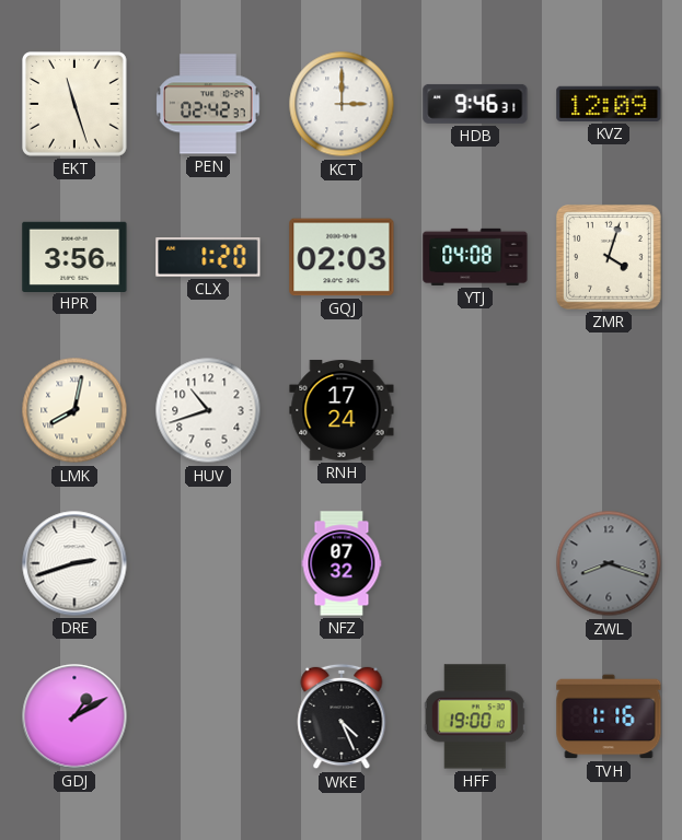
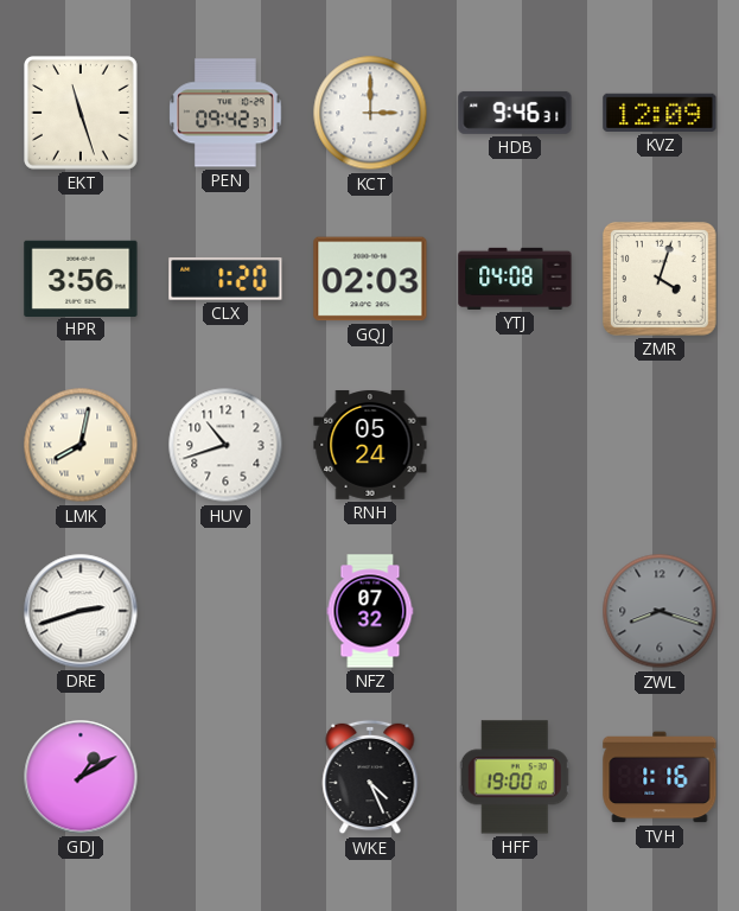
PEN: 02:42 -> 09:42
RNH: 17:24 -> 05:24
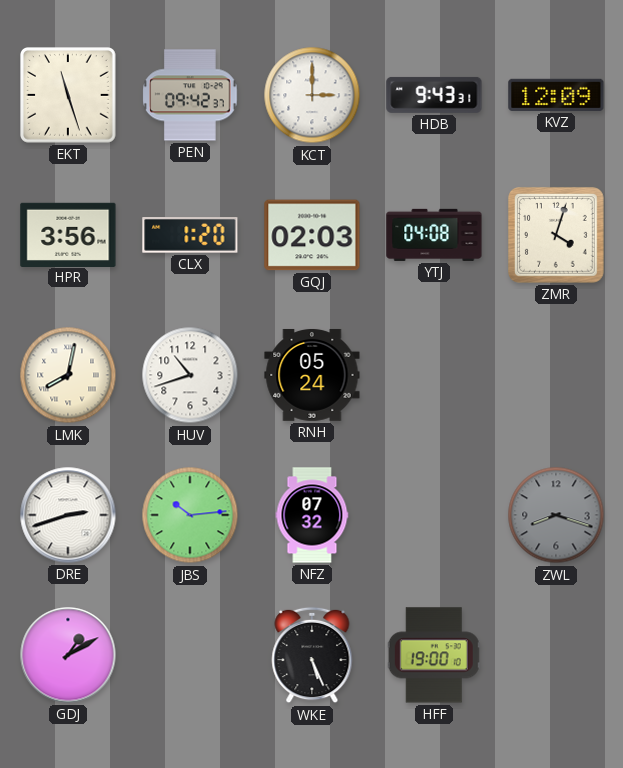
HDB: 9:46 -> 9:43
JBS: none -> 10:14
WKE: 4:26 -> 5:26
TVH: 1:16 -> none
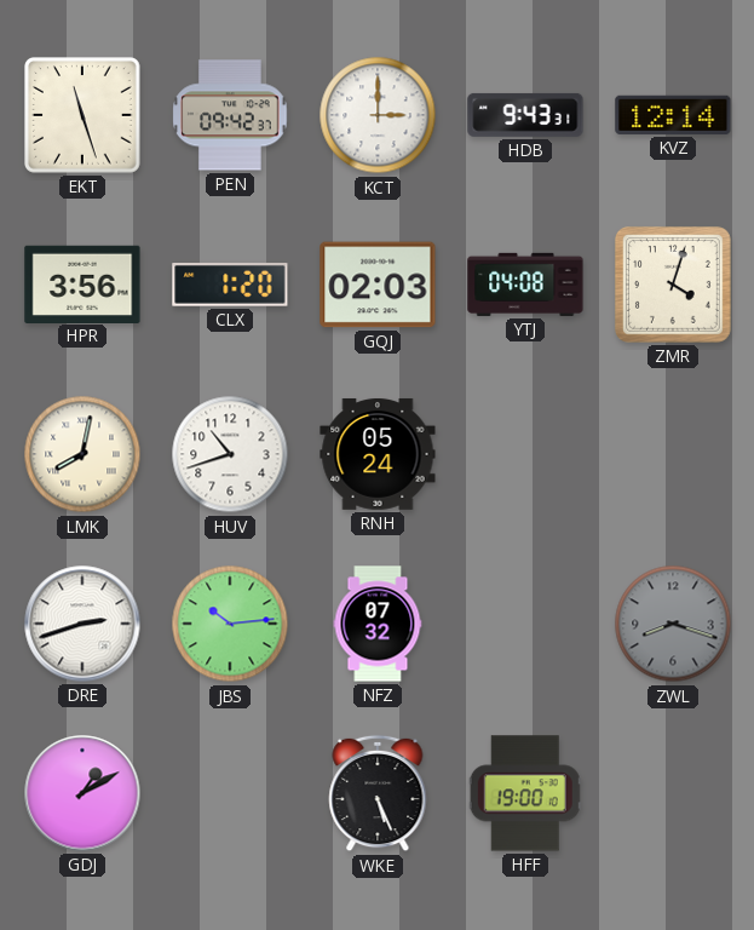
KVZ: 12:09 -> 12:14
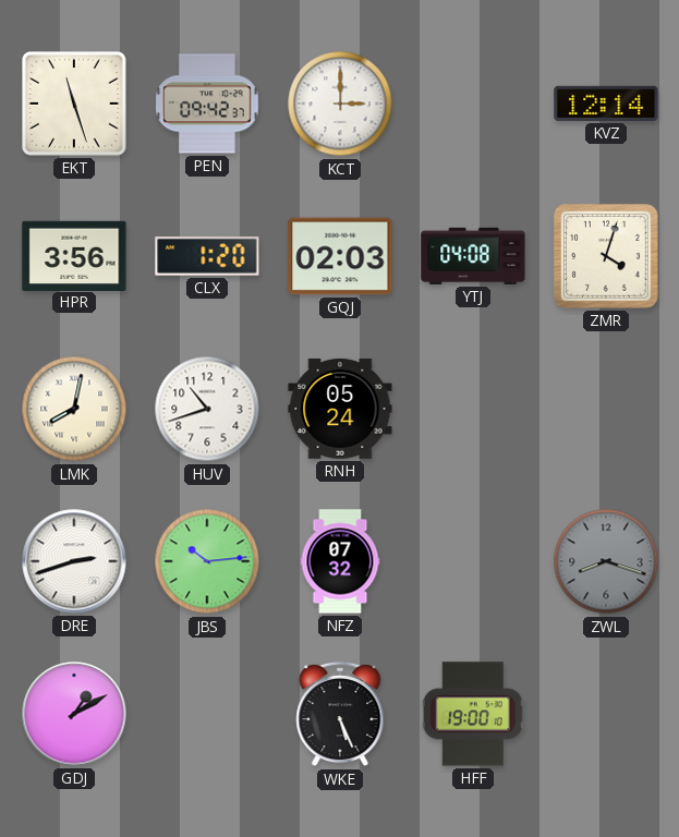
HDB: 9:43 -> none
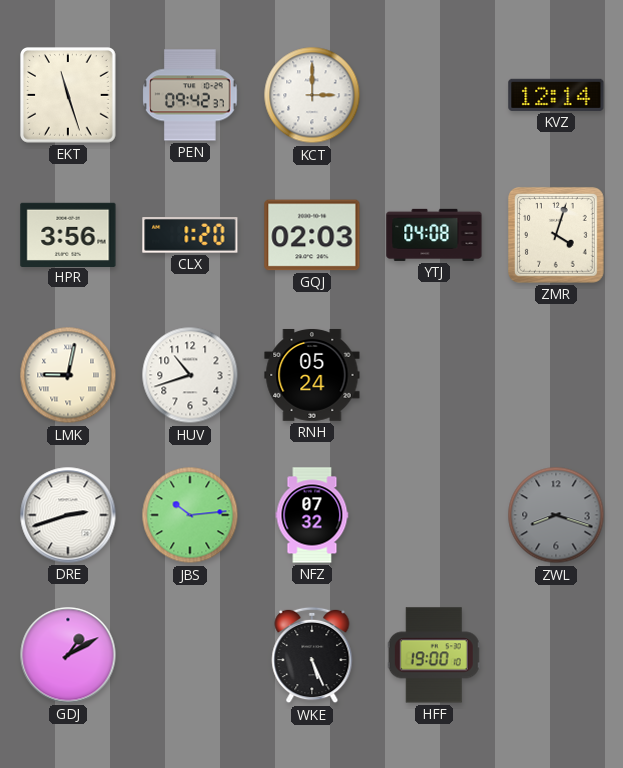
LMK: 8:02 -> 9:02
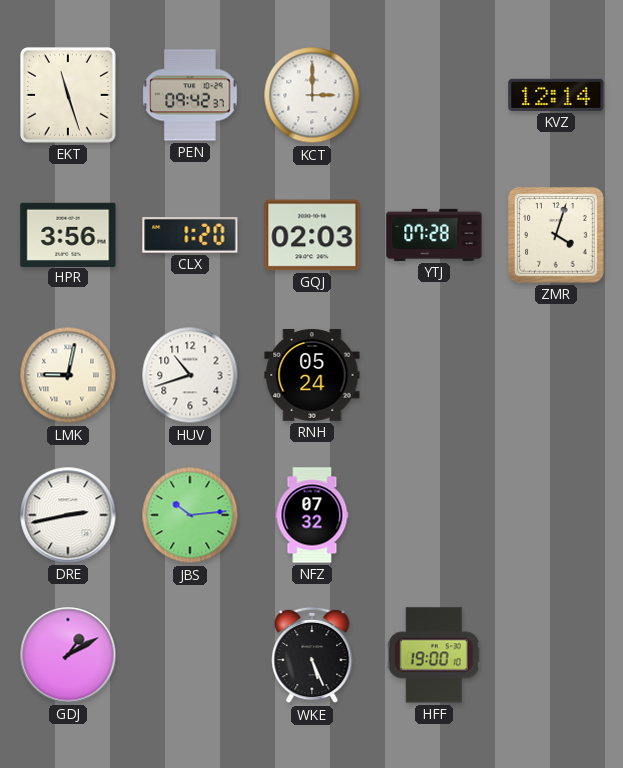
YTJ: 04:08 -> 07:28
DRE: 2:42 -> 2:43
ZWL: 8:18 -> none
